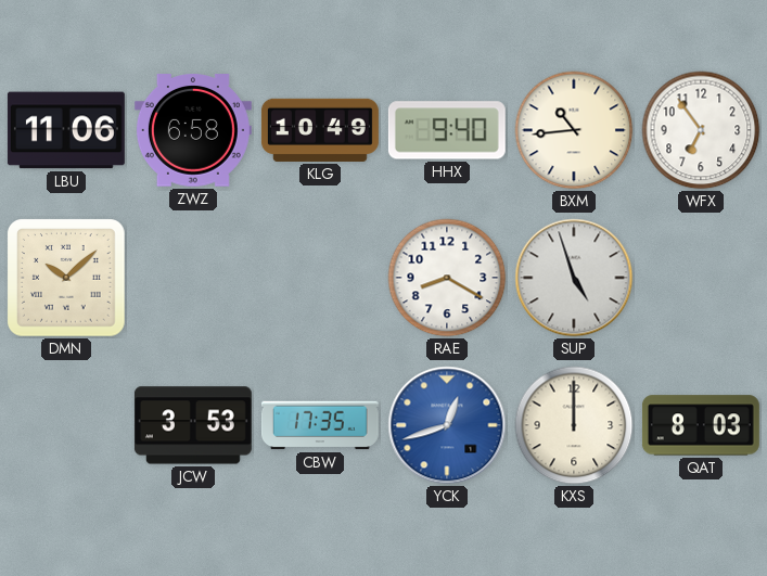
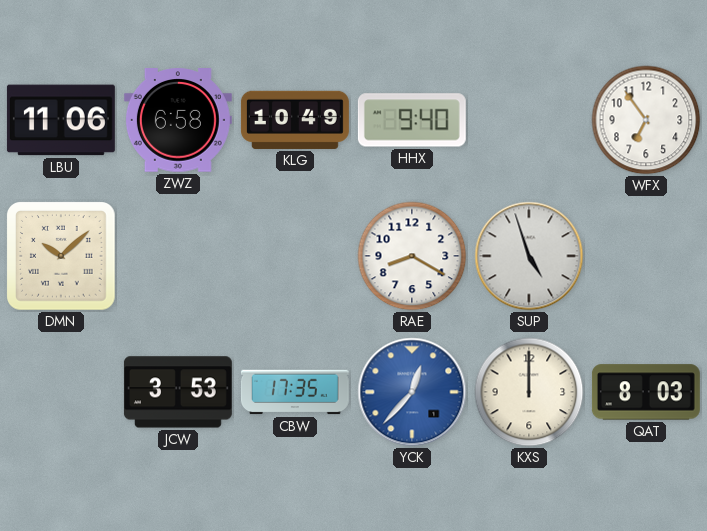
BXM: 10:44 -> none
YCK: 12:42 -> 12:37
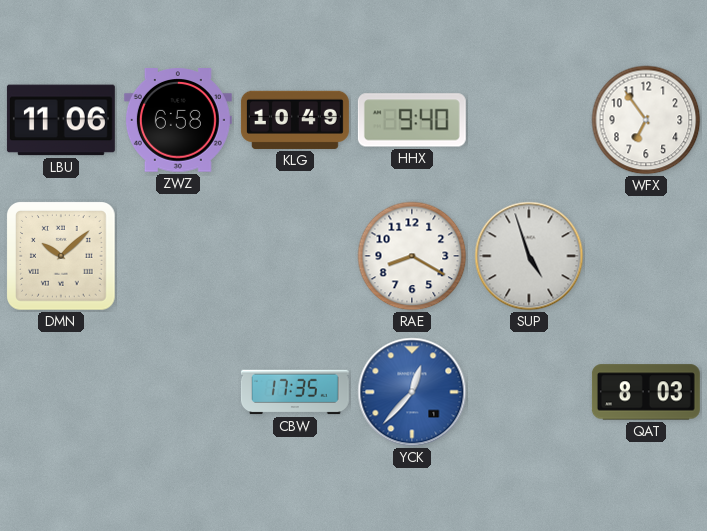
JCW: 3:53 -> none
KXS: 12:00 -> none
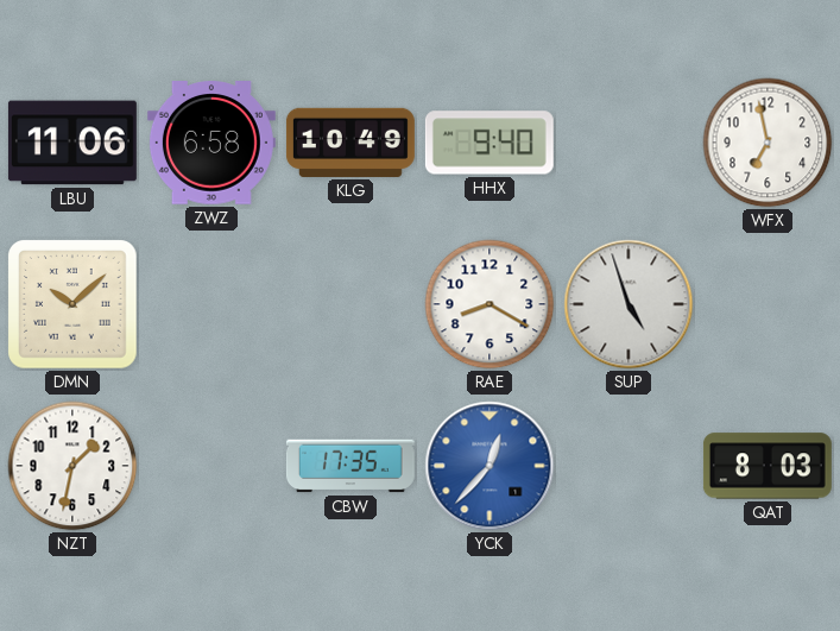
WFX: 6:54 -> 6:58
NZT: none -> 1:32
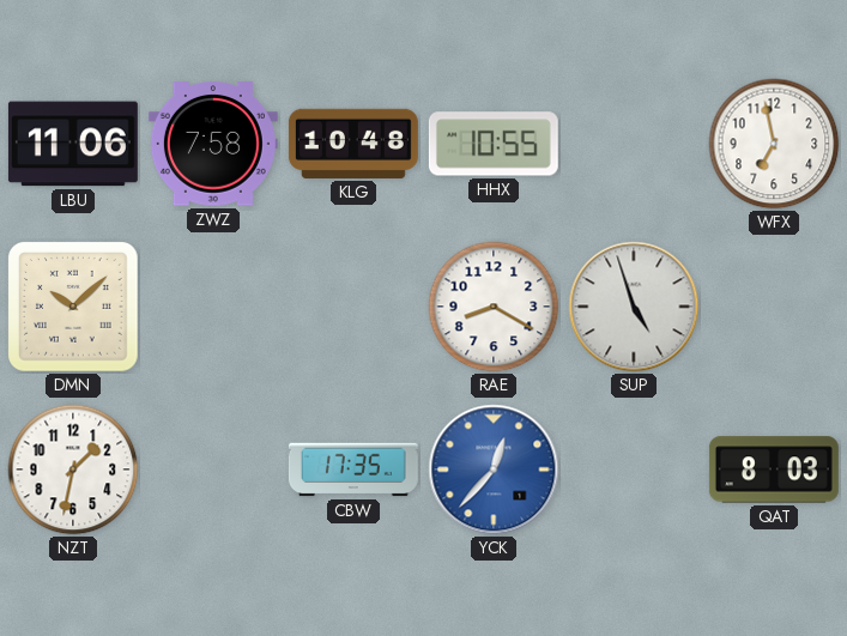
ZWZ: 6:58 -> 7:58
KLG: 10:49 -> 10:48
HHX: 9:40 -> 10:55
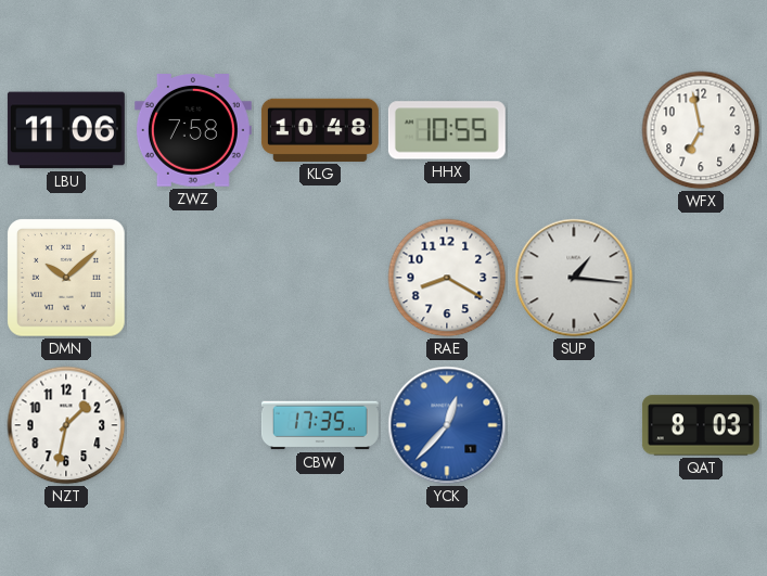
SUP: 4:57 -> 1:16
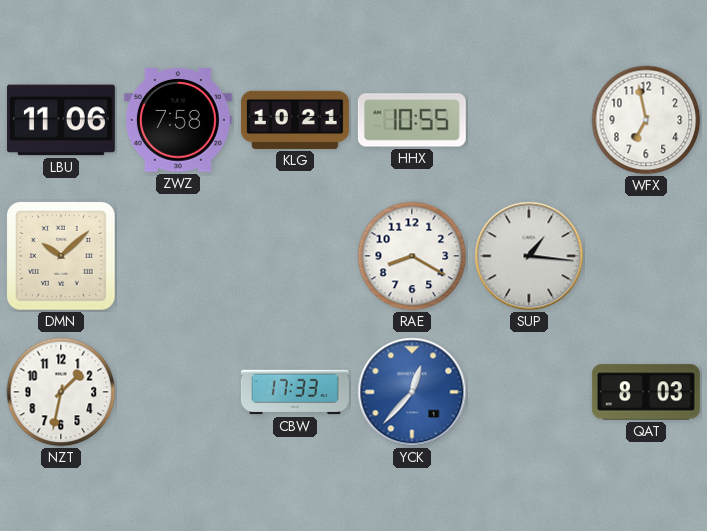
KLG: 10:48 -> 10:21
CBW: 17:35 -> 17:33
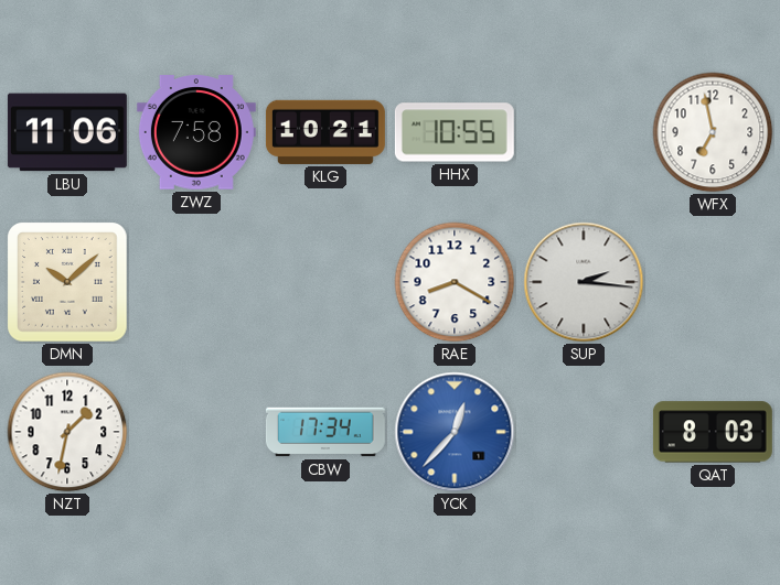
SUP: 1:16 -> 2:16
CBW: 17:33 -> 17:34
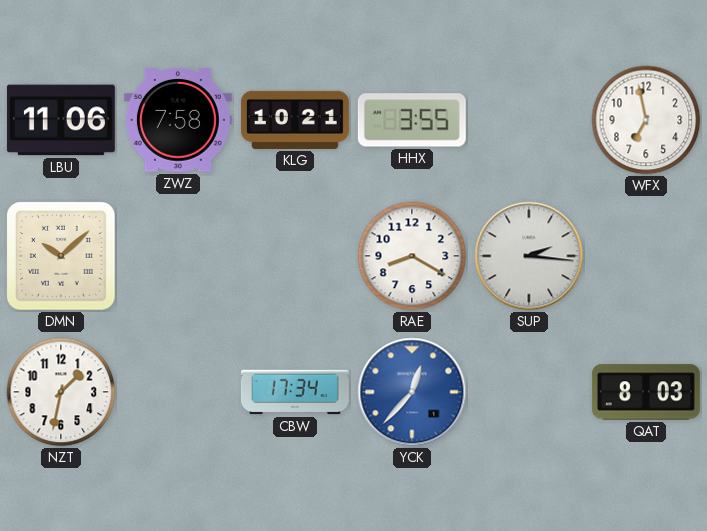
HHX: 10:55 -> 3:55
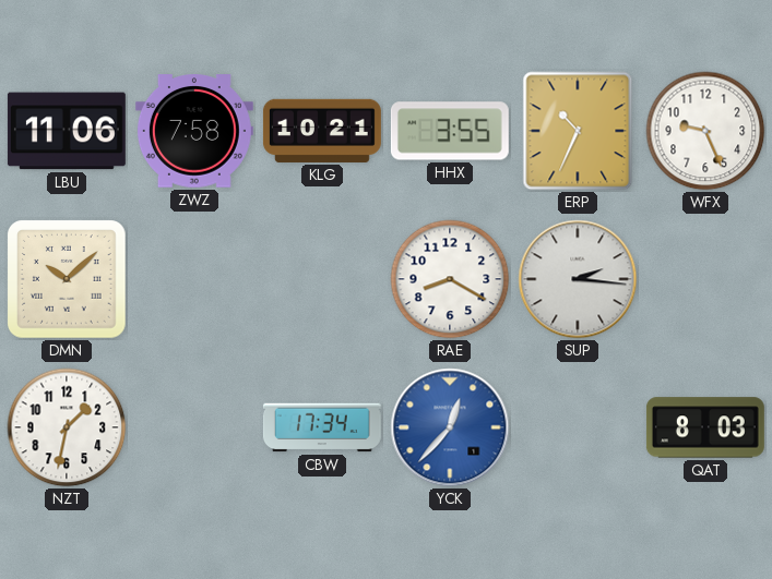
ERP: none -> 10:34
WFX: 6:58 -> 9:26
